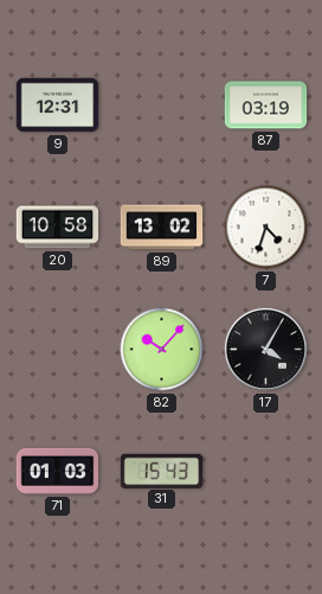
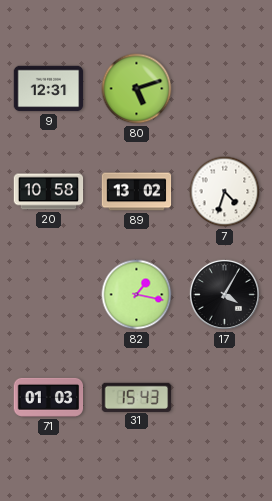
80: none -> 5:12
87: 03:19 -> none
82: 10:07 -> 1:17
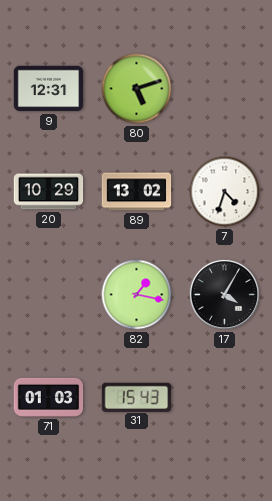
20: 10:58 -> 10:29
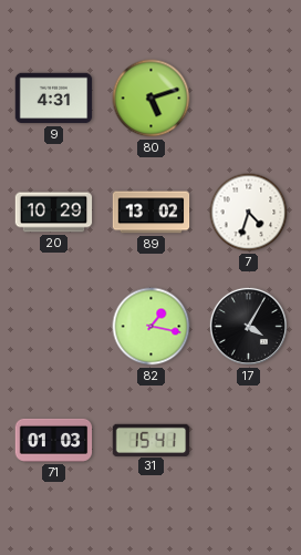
9: 12:31 -> 4:31
31: 15:43 -> 15:41
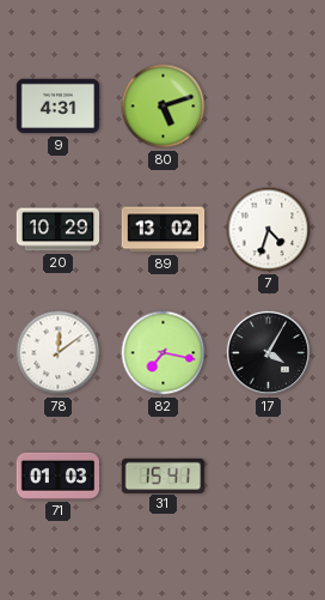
78: none -> 12:09
82: 1:17 -> 7:17
